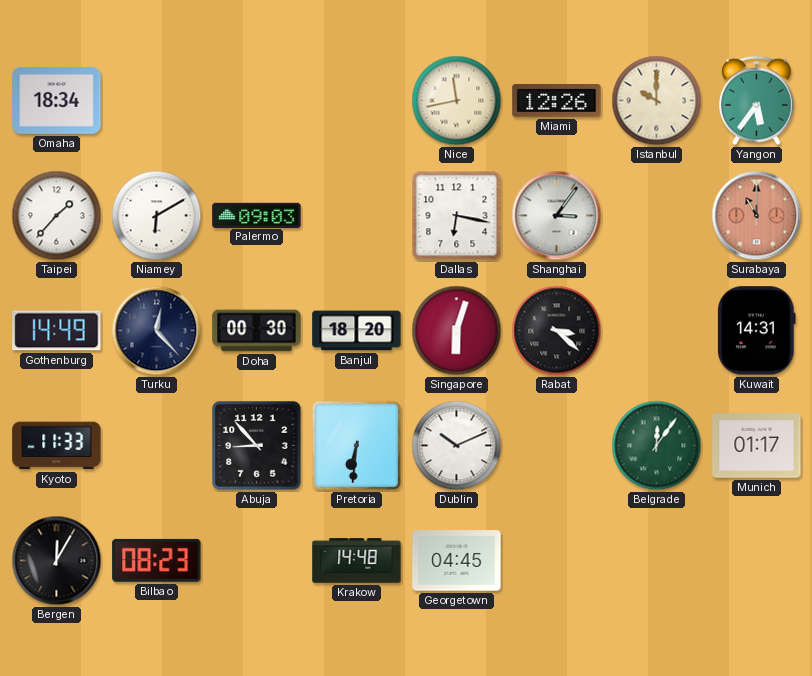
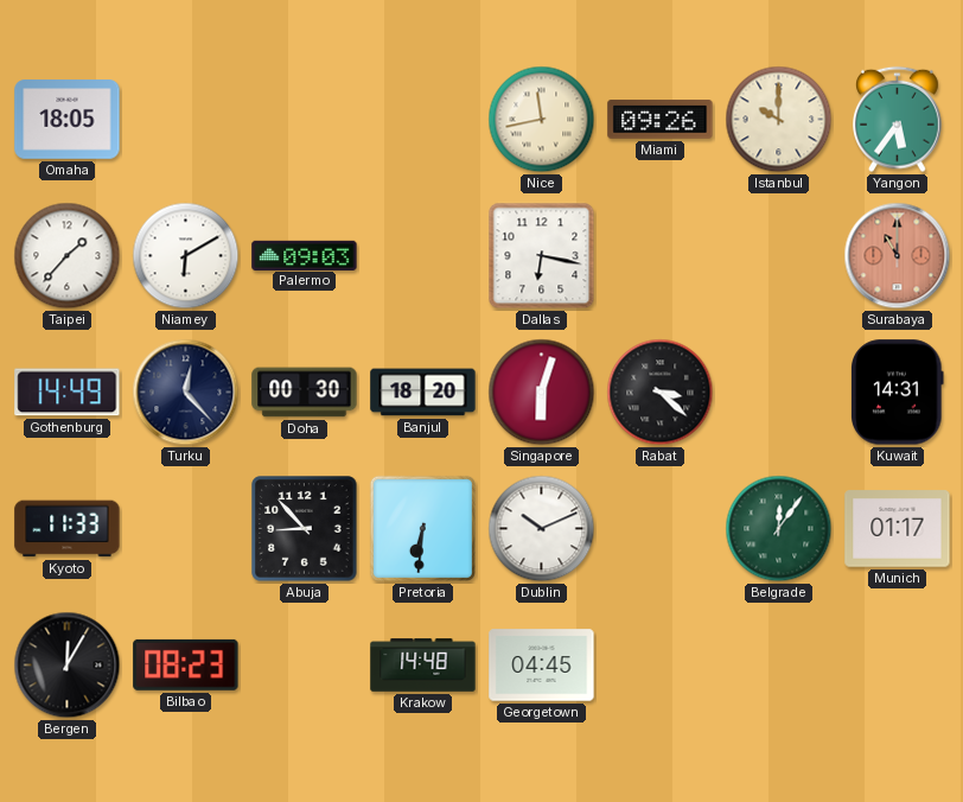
Omaha: 18:34 -> 18:05
Miami: 12:26 -> 09:26
Shanghai: 3:06 -> none
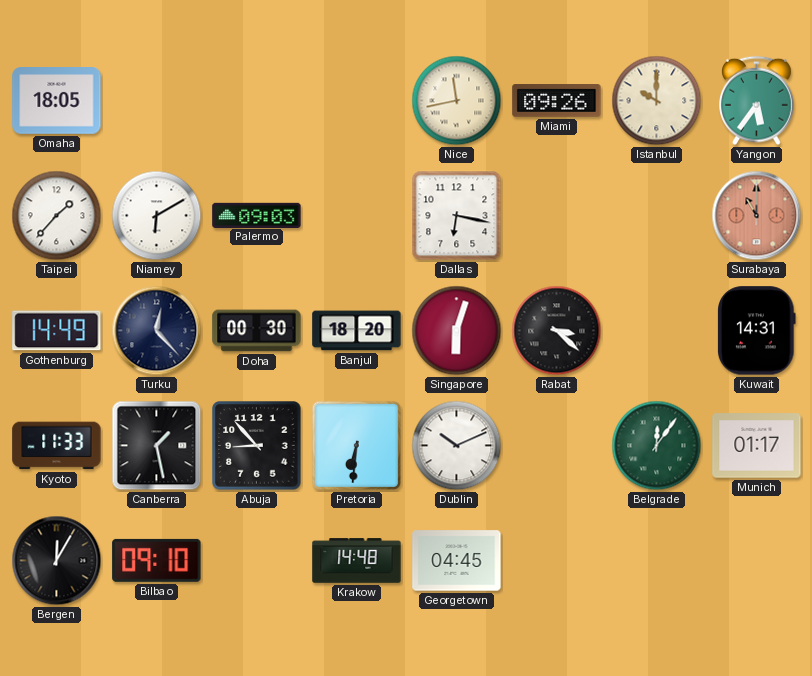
Canberra: none -> 1:28
Bilbao: 08:23 -> 09:10
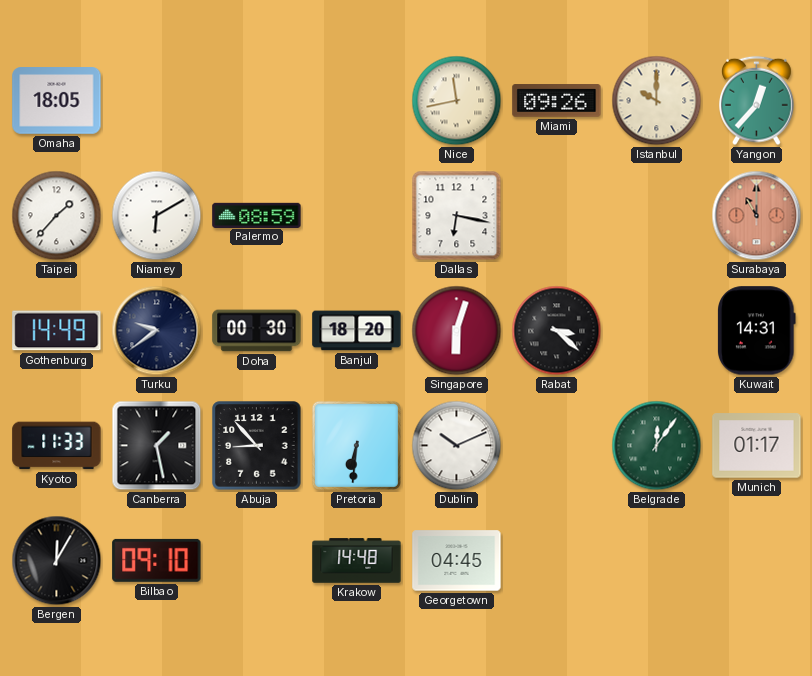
Yangon: 5:36 -> 12:37
Palermo: 09:03 -> 08:59
Turku: 12:23 -> 9:39
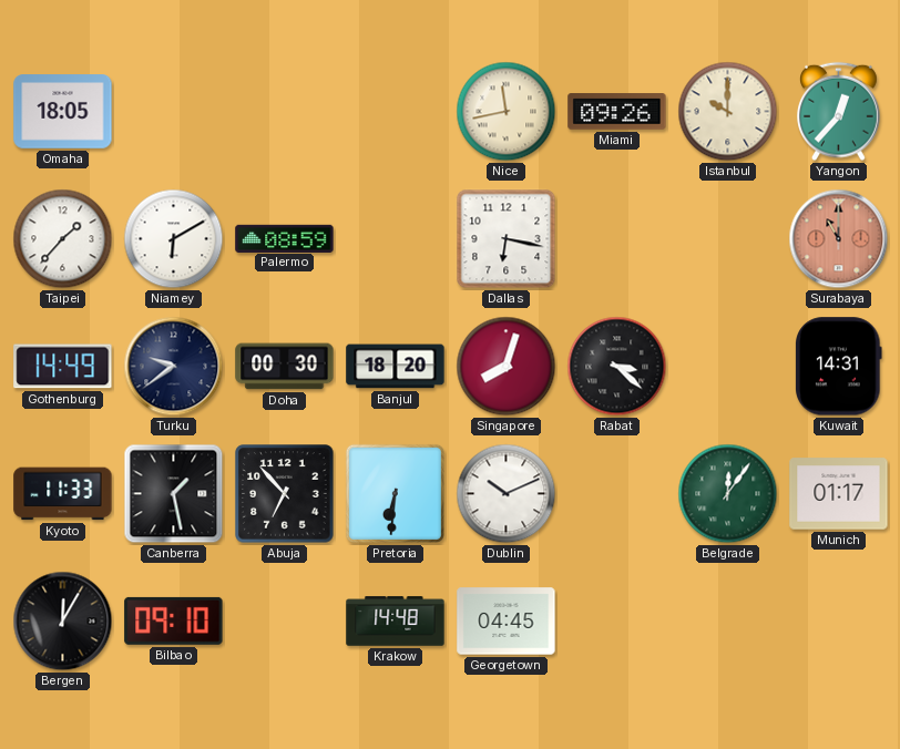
Singapore: 6:03 -> 8:03
Abuja: 8:53 -> 6:53
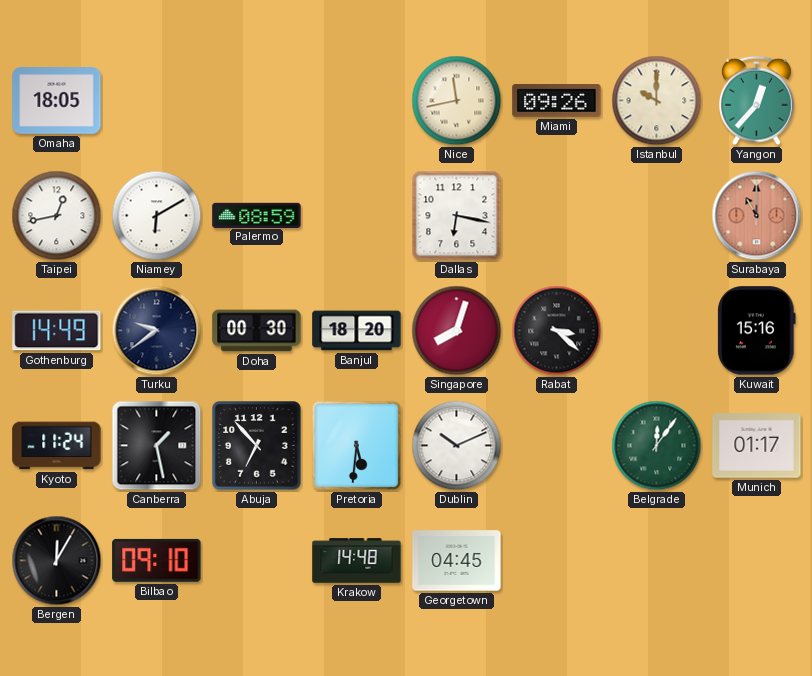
Taipei: 1:37 -> 12:43
Kuwait: 14:31 -> 15:16
Kyoto: 11:33 -> 11:24
Pretoria: 6:31 -> 5:31
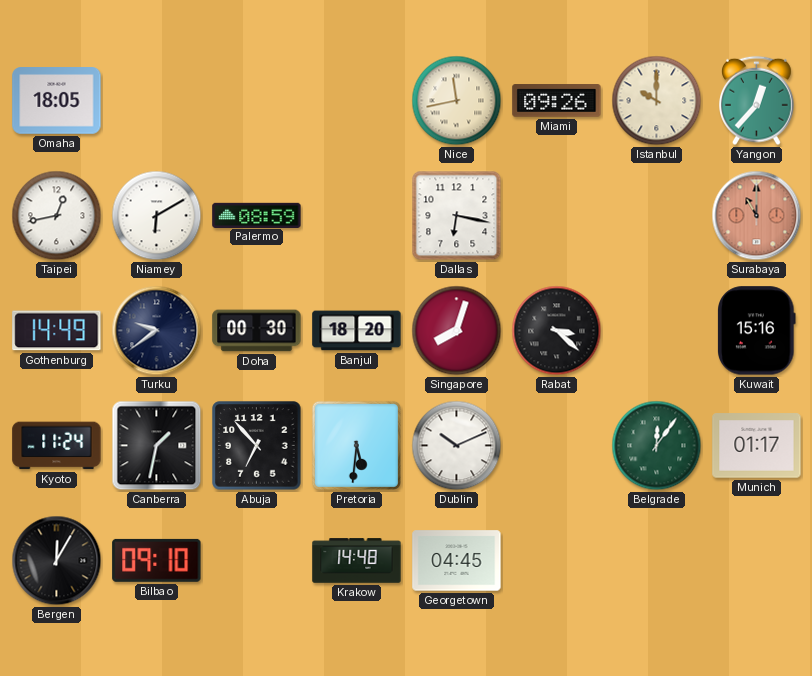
Canberra: 1:28 -> 1:32
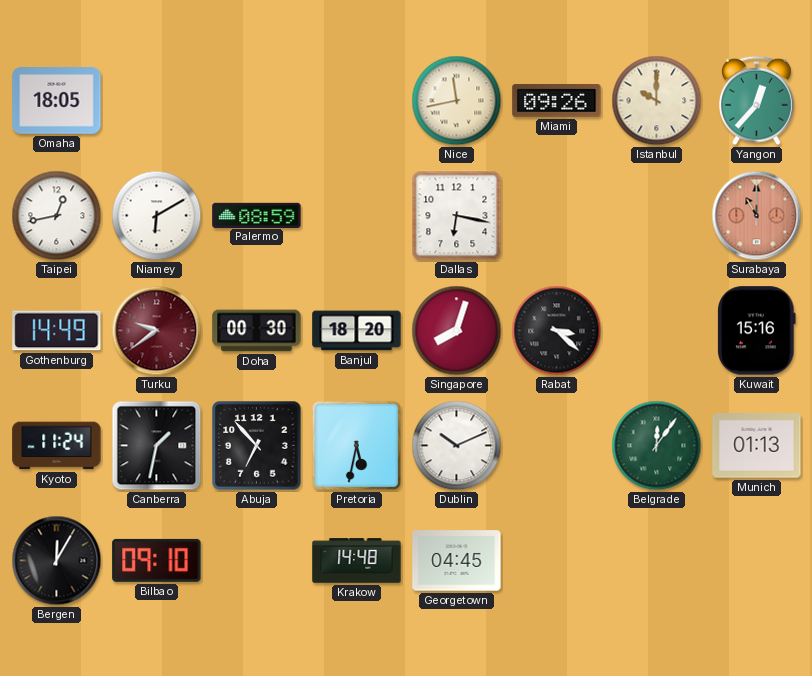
Turku dial: navy -> burgundy
Pretoria: 5:31 -> 5:32
Munich: 01:17 -> 01:13
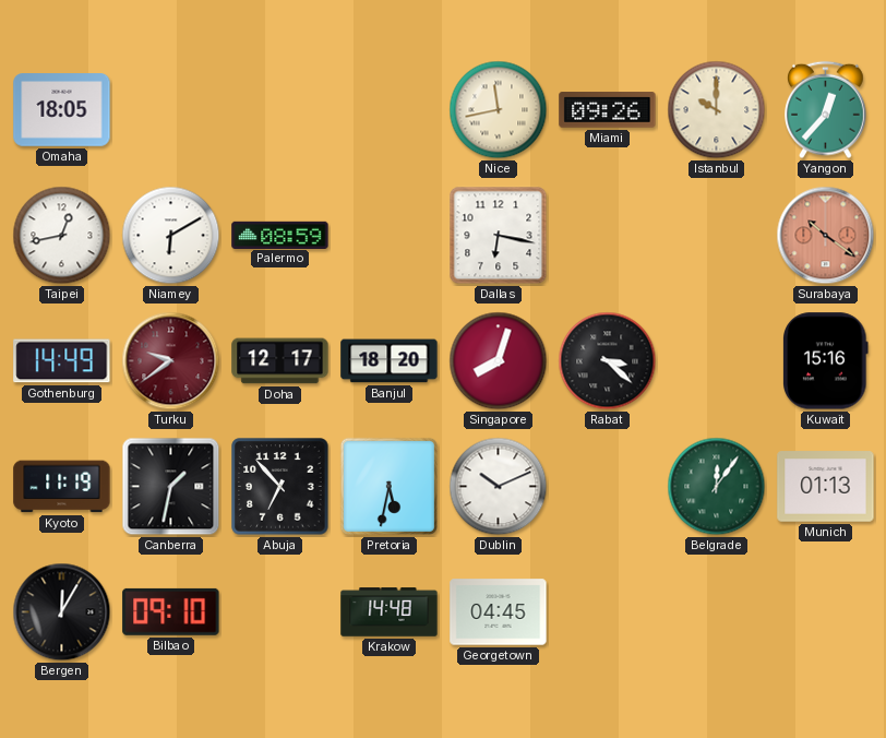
Surabaya: 11:00 -> 10:21
Doha: 00:30 -> 12:17
Kyoto: 11:24 -> 11:19
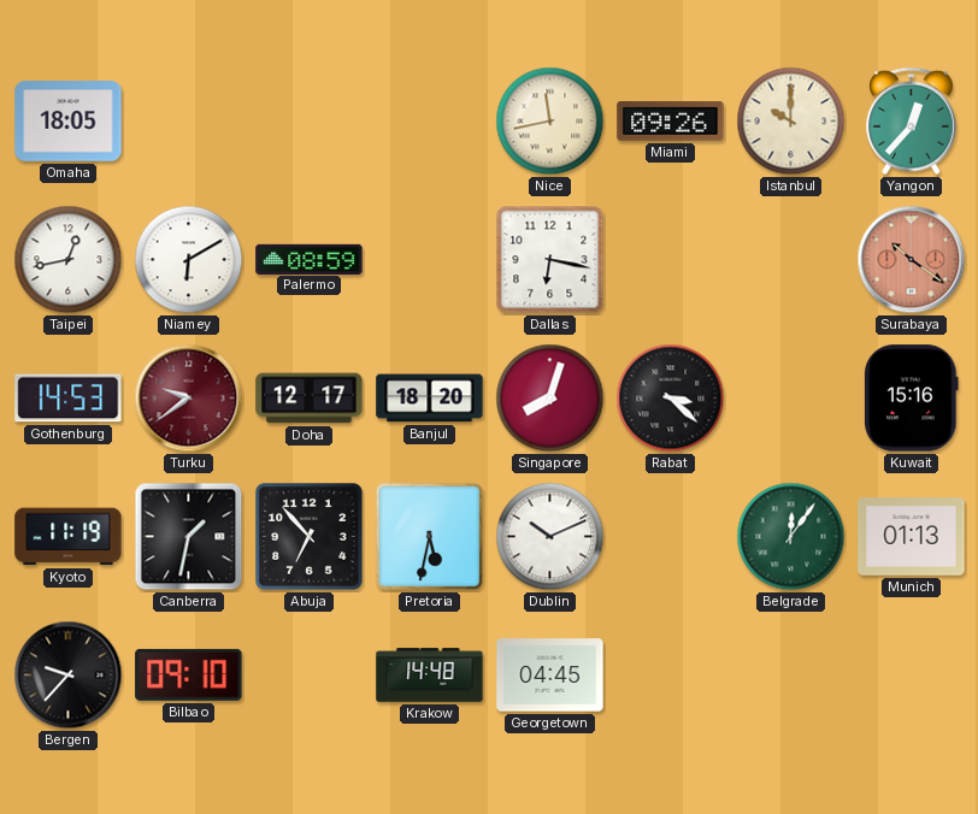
Gothenburg: 14:49 -> 14:53
Bergen: 12:05 -> 9:37
